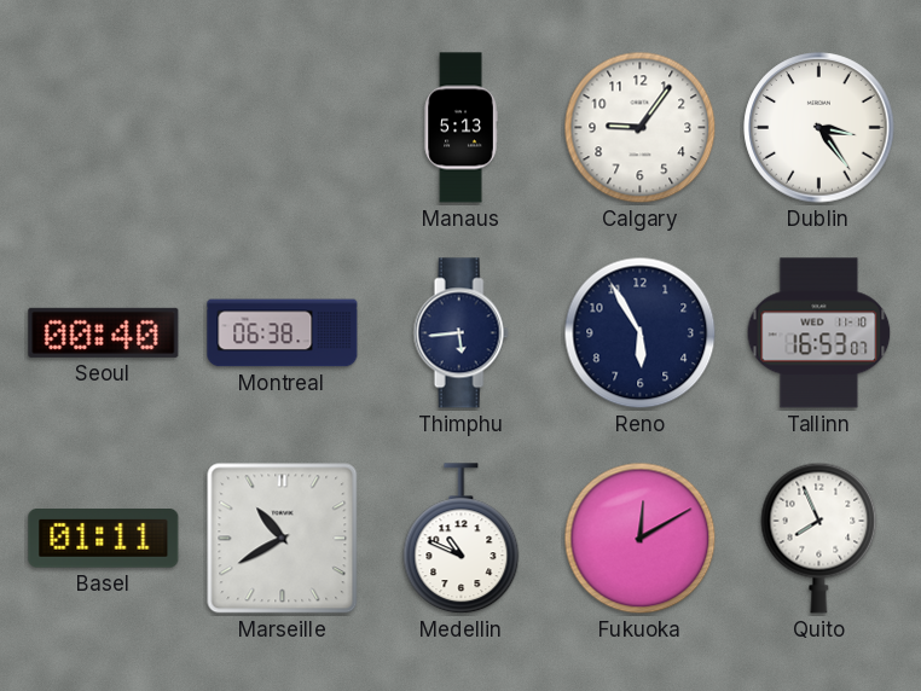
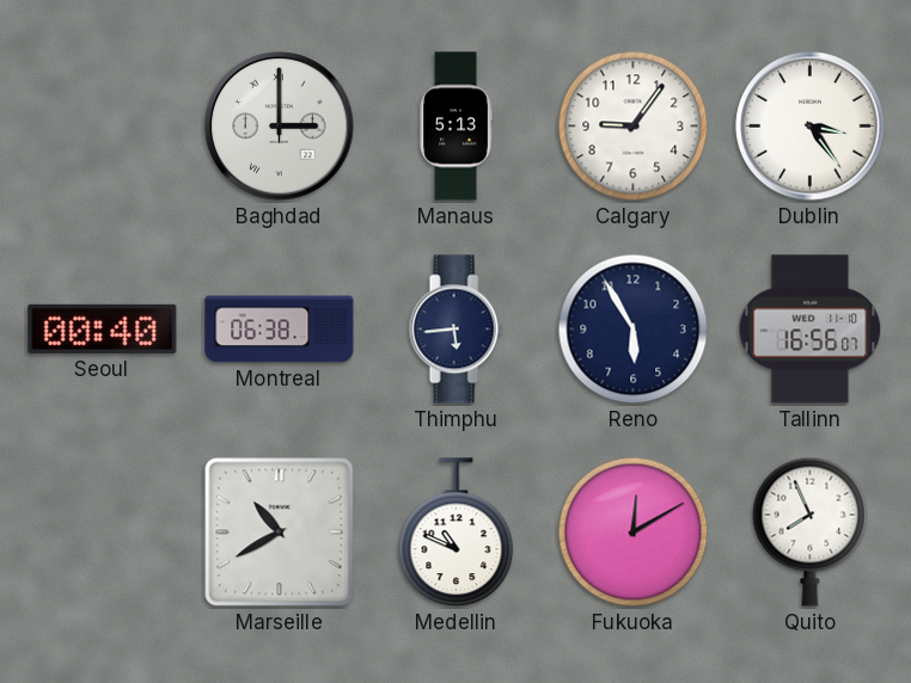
Baghdad: none -> 3:00
Tallinn: 16:53 -> 16:56
Basel: 01:11 -> none
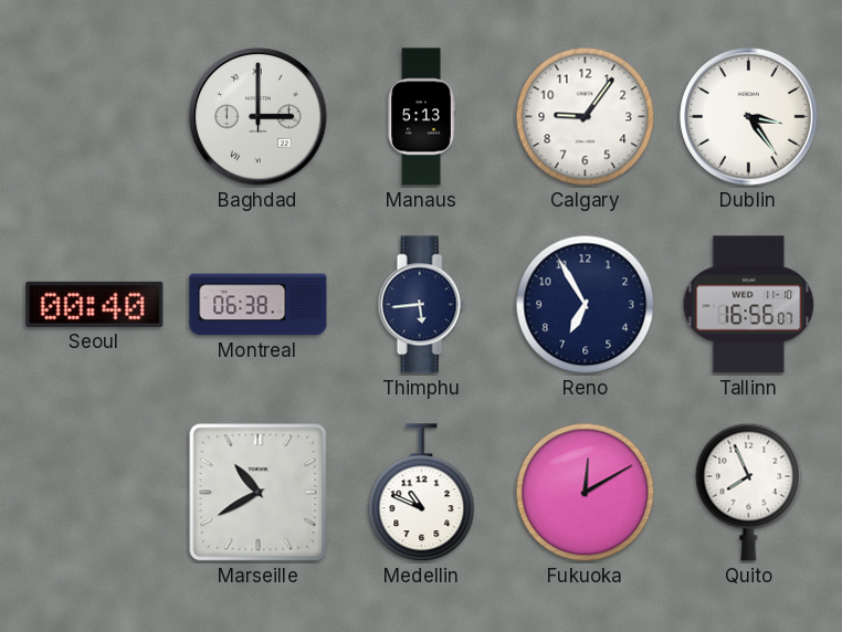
Reno: 5:55 -> 6:55
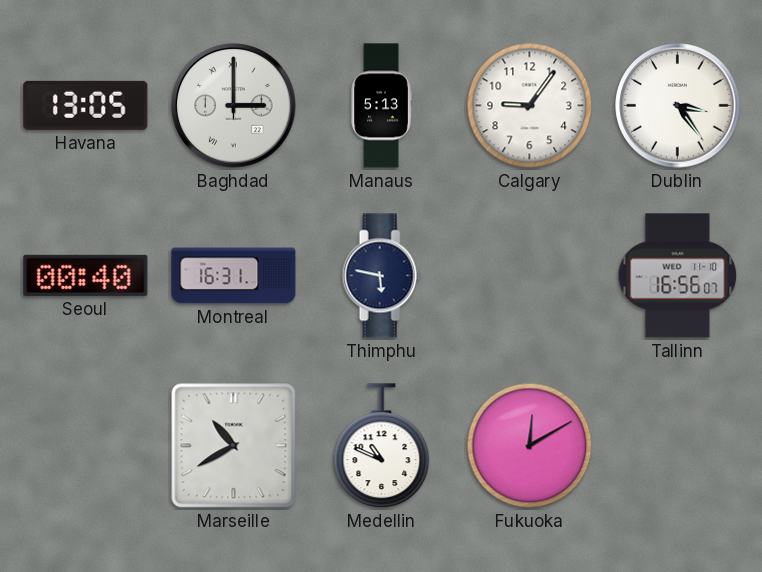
Havana: none -> 13:05
Montreal: 06:38 -> 16:31
Thimphu: 5:44 -> 5:47
Reno: 6:55 -> none
Quito: 7:56 -> none
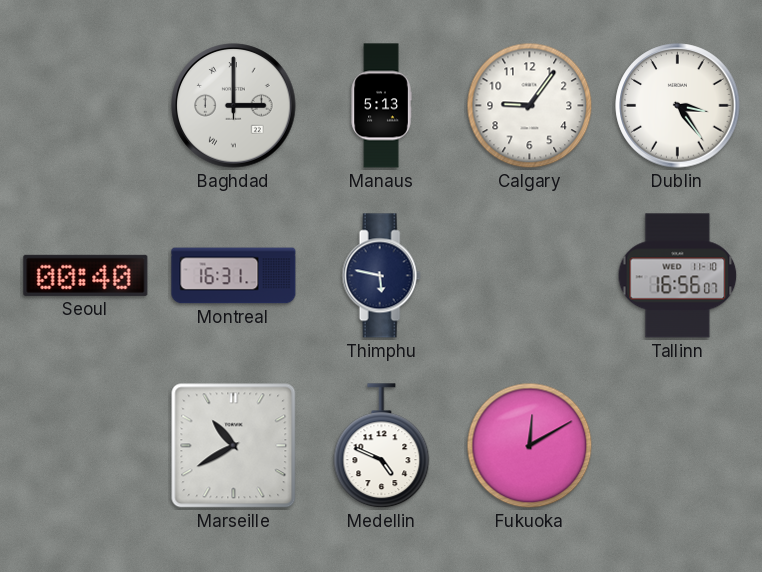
Havana: 13:05 -> none
Medellin: 10:49 -> 4:49
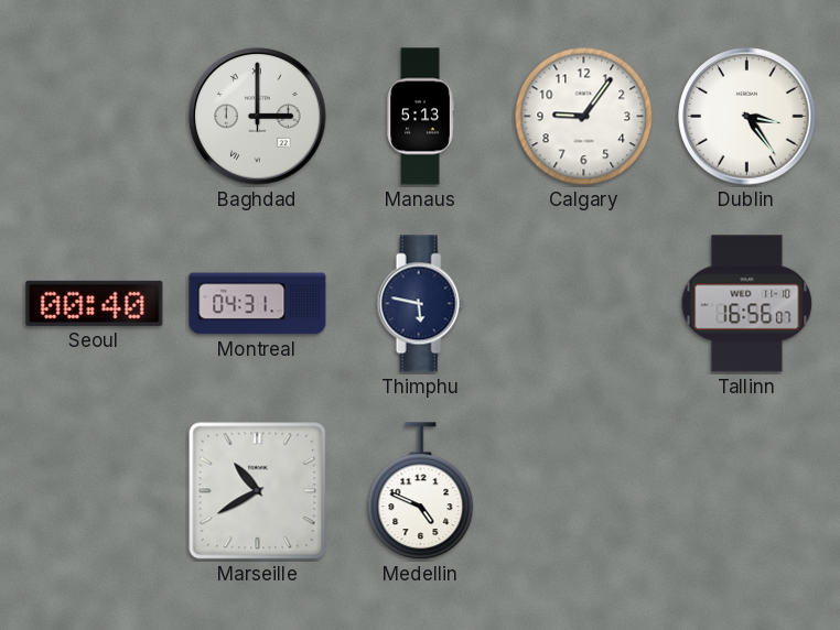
Montreal: 16:31 -> 04:31
Fukuoka: 12:10 -> none
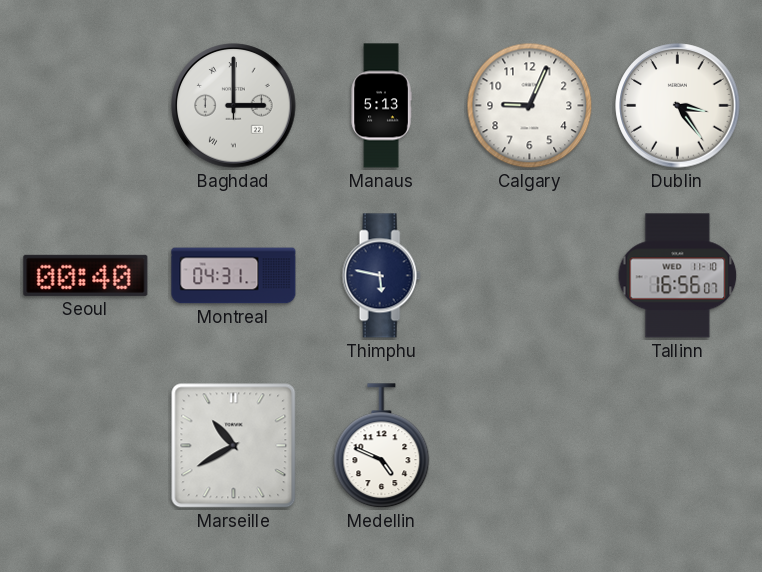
Calgary: 9:06 -> 9:04
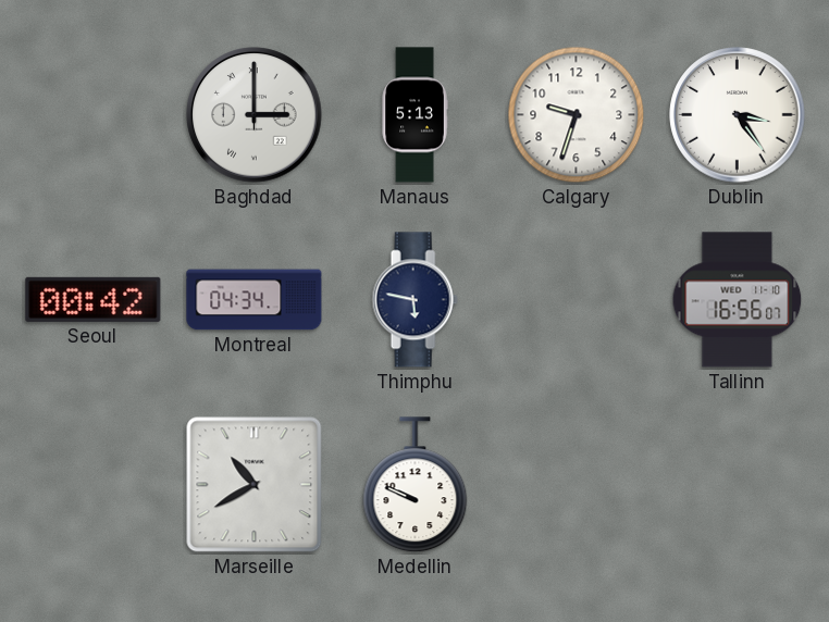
Calgary: 9:04 -> 9:33
Seoul: 00:40 -> 00:42
Montreal: 04:31 -> 04:34
Medellin: 4:49 -> 9:49
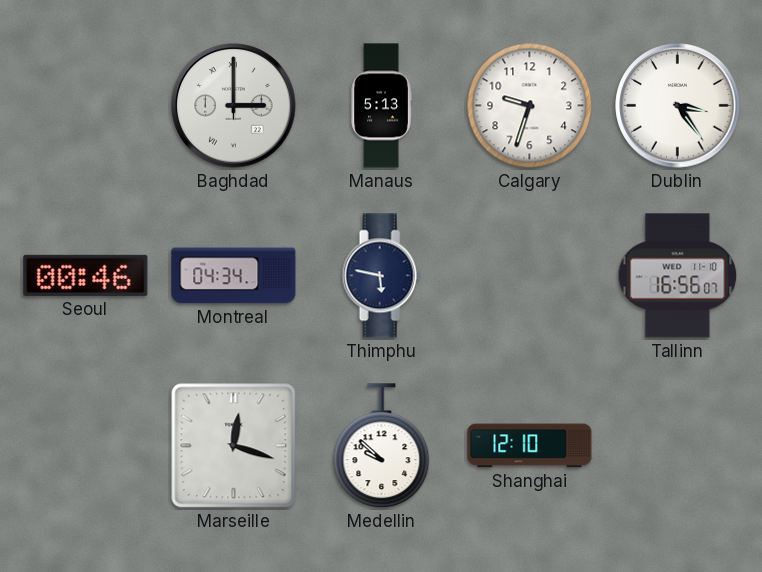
Seoul: 00:42 -> 00:46
Marseille: 10:40 -> 12:18
Medellin: 9:49 -> 9:52
Shanghai: none -> 12:10
